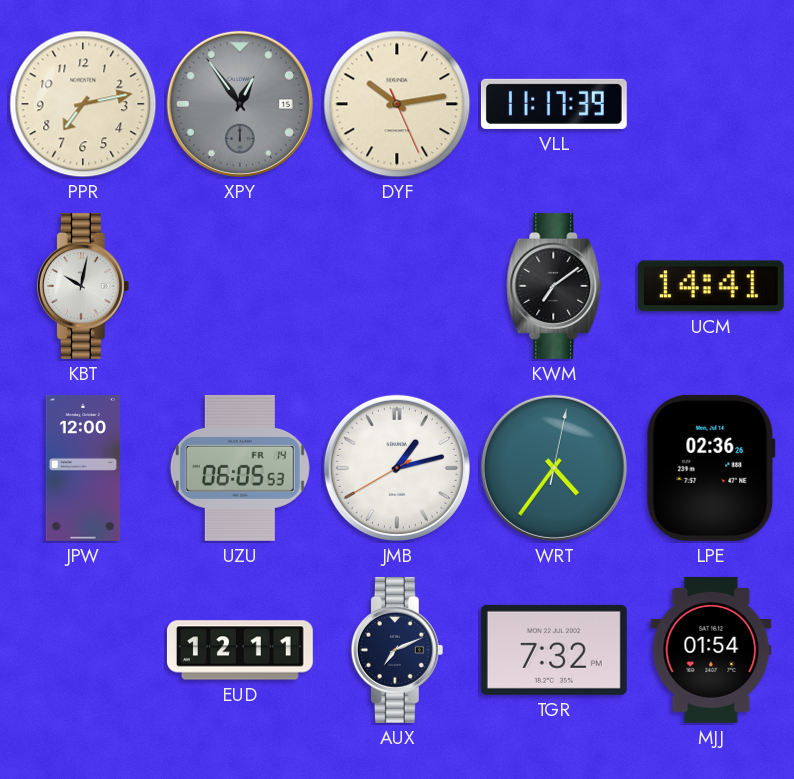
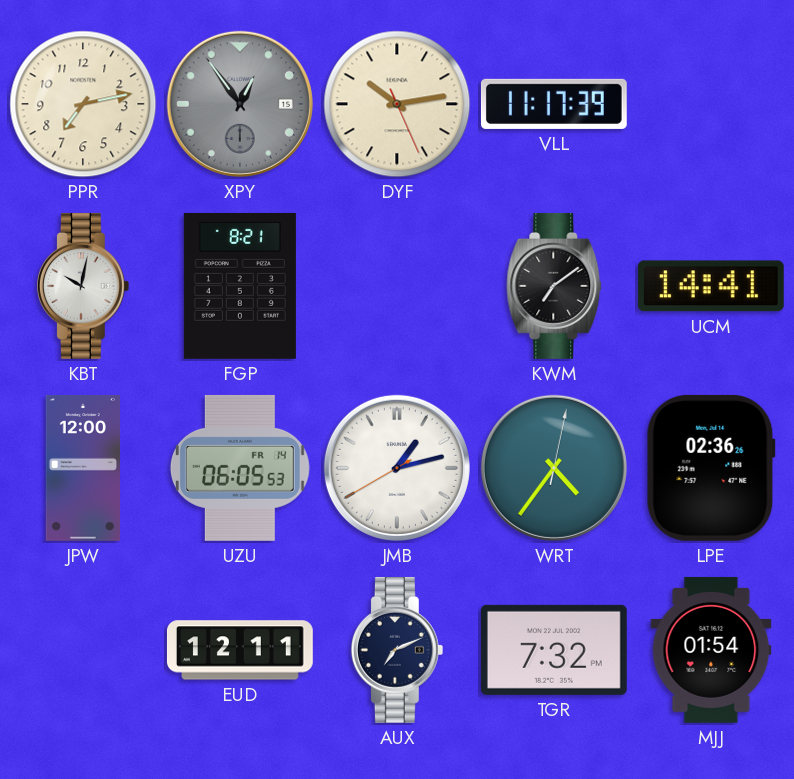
FGP: none -> 8:21
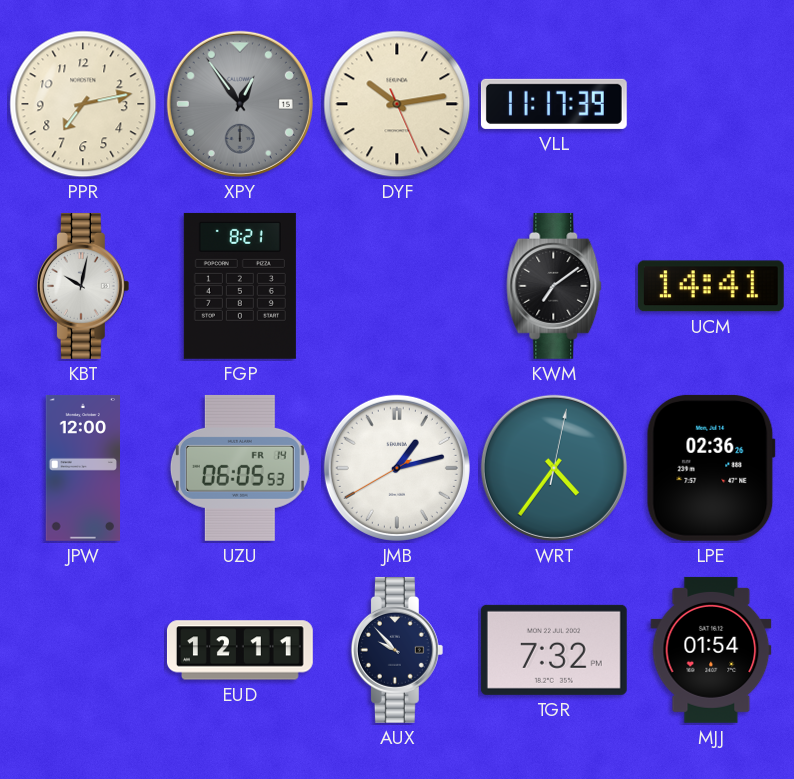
AUX: 7:11 -> 9:53
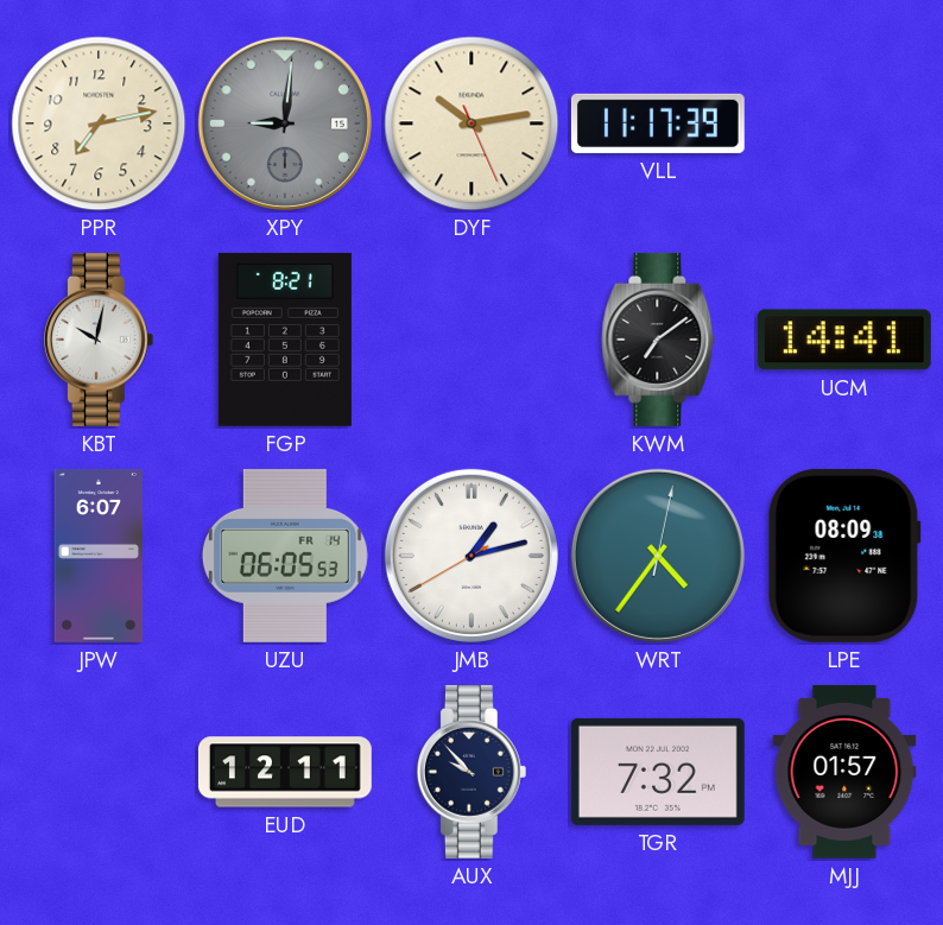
XPY: 12:54 -> 9:01
JPW: 12:00 -> 6:07
LPE: 02:36 -> 08:09
MJJ: 01:54 -> 01:57
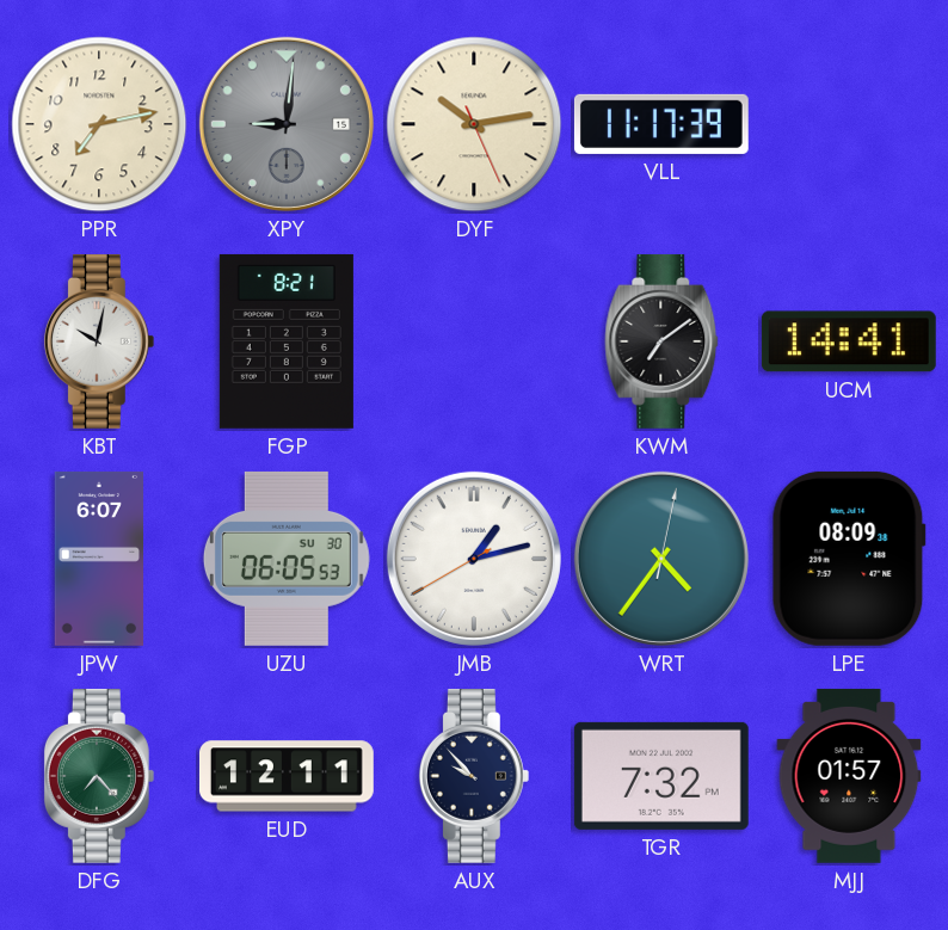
UZU date: FR 14 -> SU 30
DFG: none -> 7:23
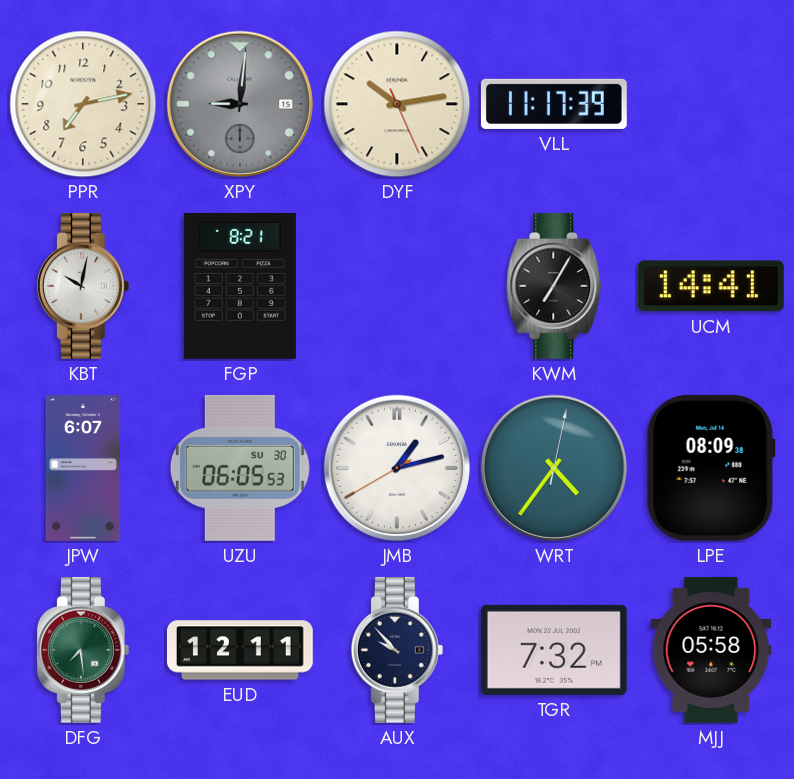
KWM: 7:09 -> 7:05
DFG: 7:23 -> 7:29
MJJ: 01:57 -> 05:58
